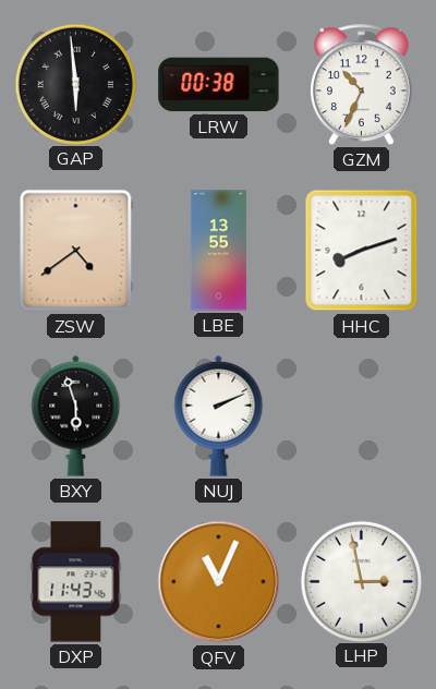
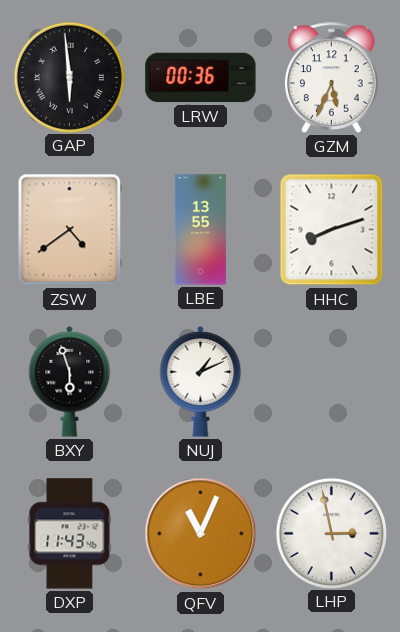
LRW: 00:38 -> 00:36
GZM: 10:34 -> 5:34
NUJ: 2:11 -> 1:11
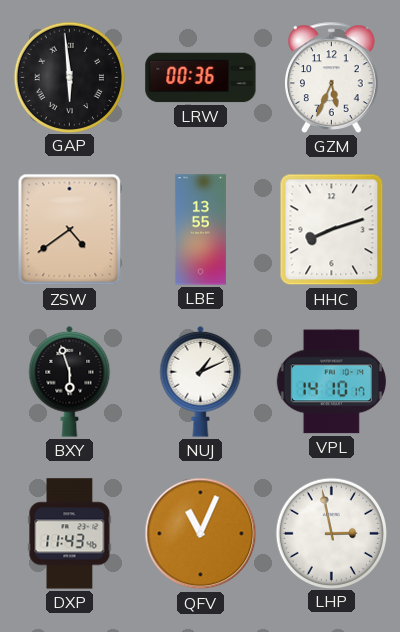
VPL: none -> 14:10
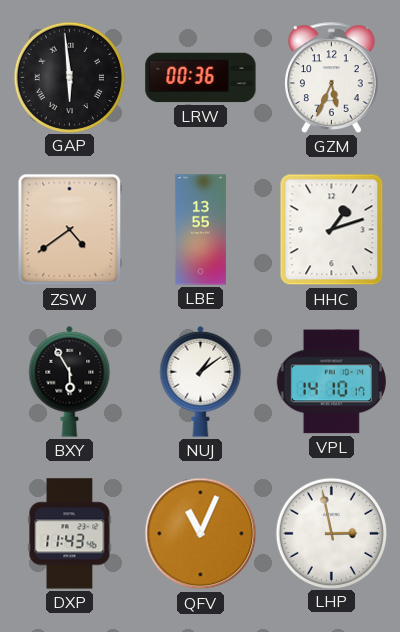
HHC: 8:12 -> 1:12
BXY: 5:57 -> 5:55
NUJ: 1:11 -> 1:09
